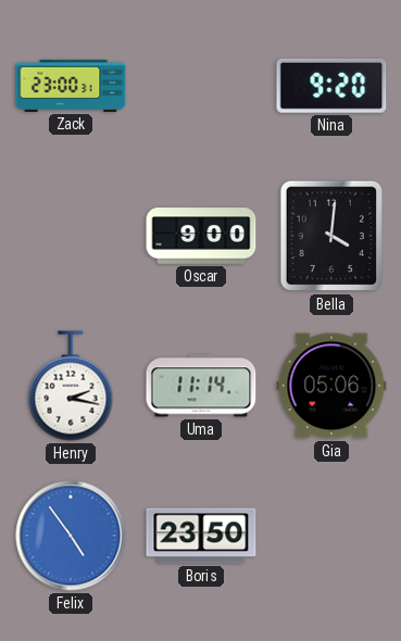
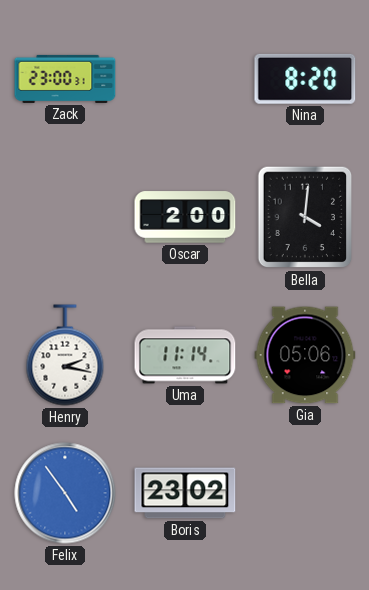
Nina: 9:20 -> 8:20
Oscar: 9:00 -> 2:00
Boris: 23:50 -> 23:02
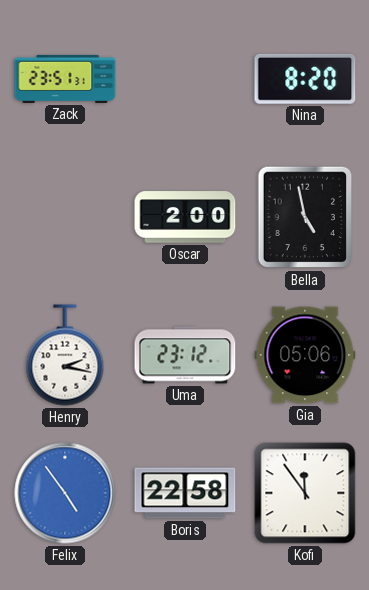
Zack: 23:00 -> 23:51
Bella: 4:01 -> 4:58
Uma: 11:14 -> 23:12
Boris: 23:02 -> 22:58
Kofi: none -> 11:54
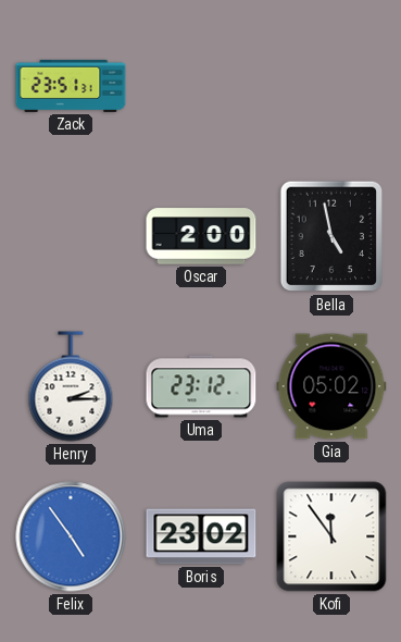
Nina: 8:20 -> none
Henry: 2:17 -> 2:15
Gia: 05:06 -> 05:02
Boris: 22:58 -> 23:02
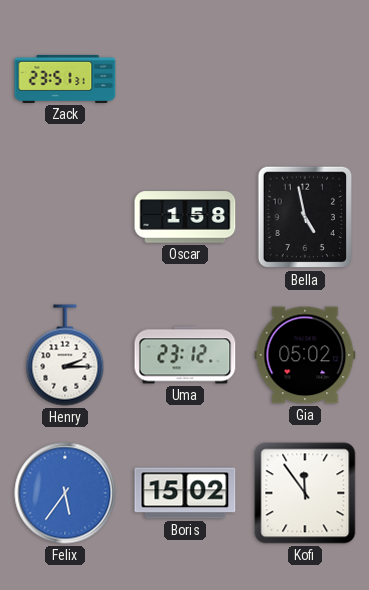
Oscar: 2:00 -> 1:58
Felix: 4:54 -> 5:36
Boris: 23:02 -> 15:02
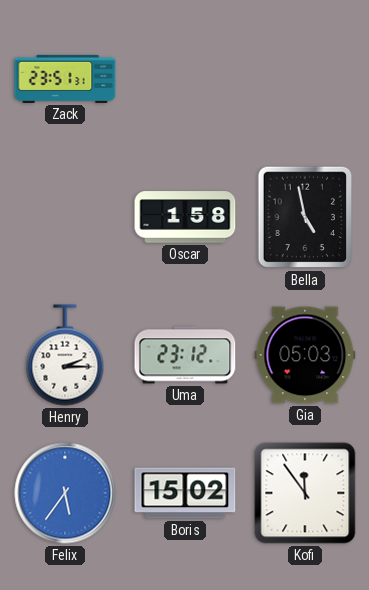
Gia: 05:02 -> 05:03
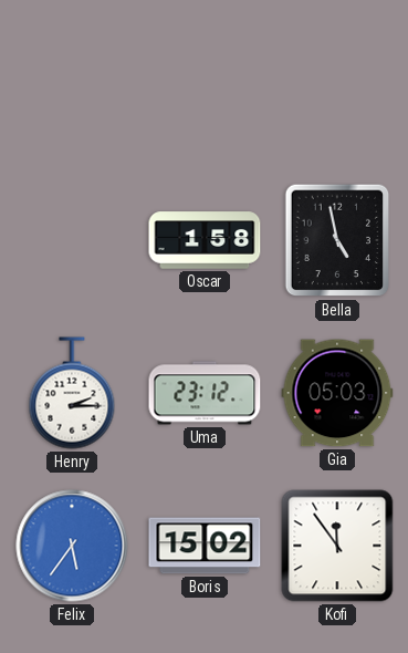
Zack: 23:51 -> none
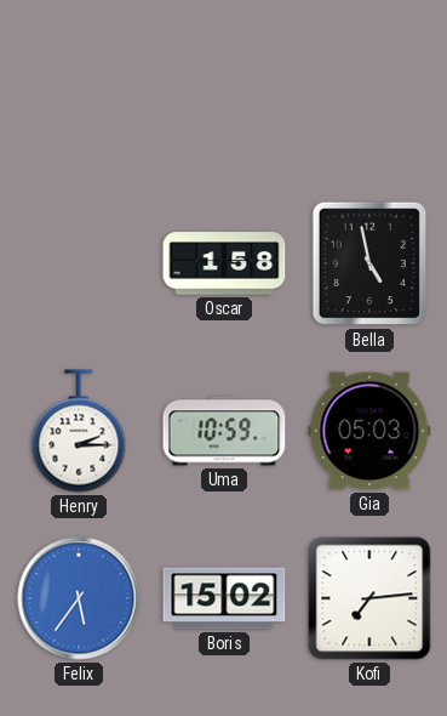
Uma: 23:12 -> 10:59
Kofi: 11:54 -> 7:14
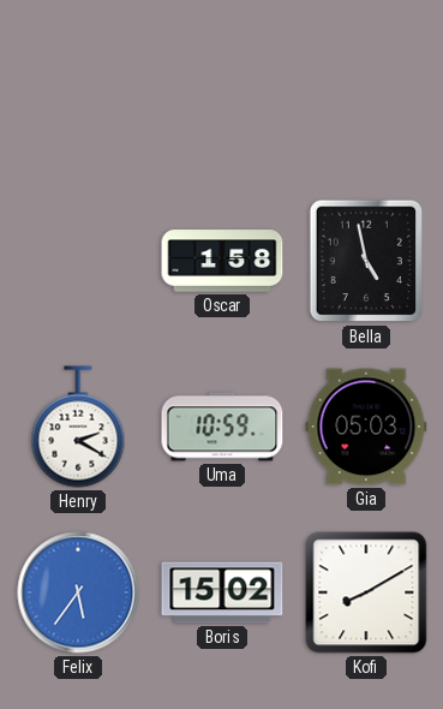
Henry: 2:15 -> 2:20
Kofi: 7:14 -> 8:10
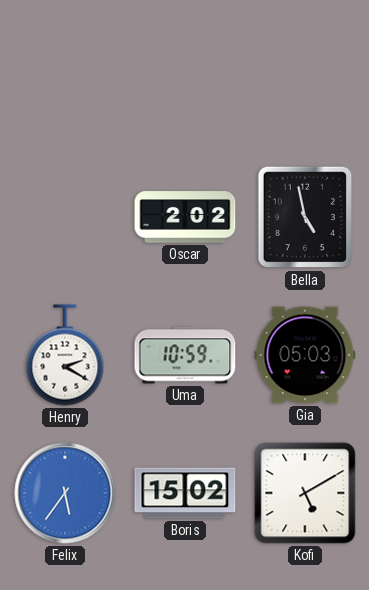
Oscar: 1:58 -> 2:02
Kofi: 8:10 -> 5:10
